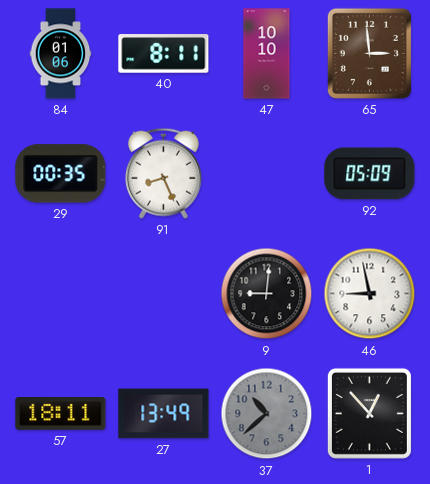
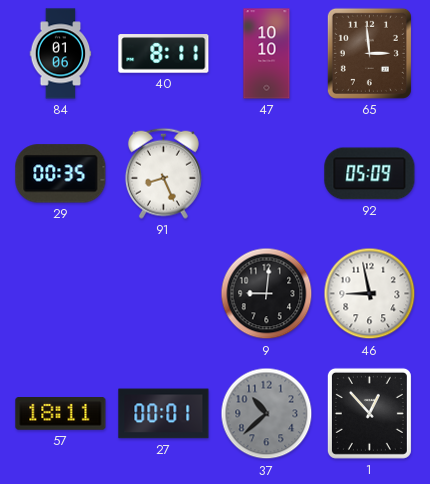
27: 13:49 -> 00:01
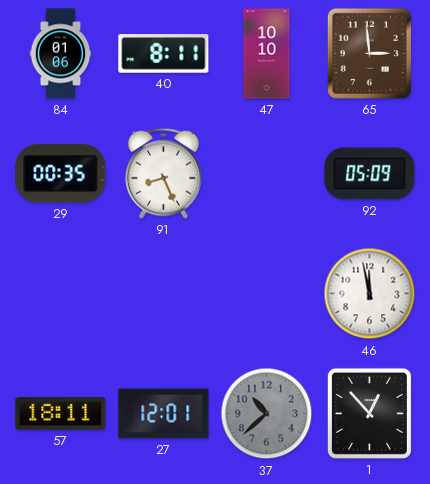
9: 9:01 -> none
46: 8:58 -> 11:58
27: 00:01 -> 12:01
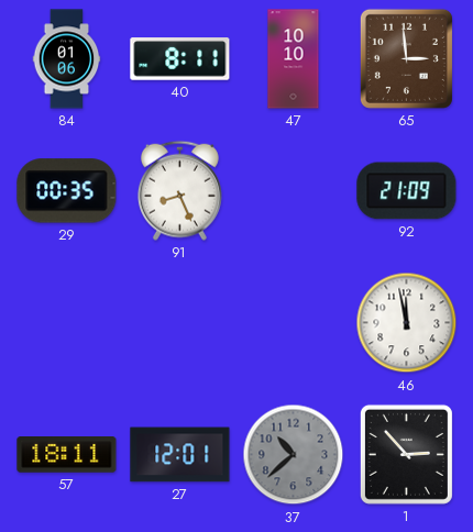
92: 05:09 -> 21:09
1: 12:53 -> 2:53
